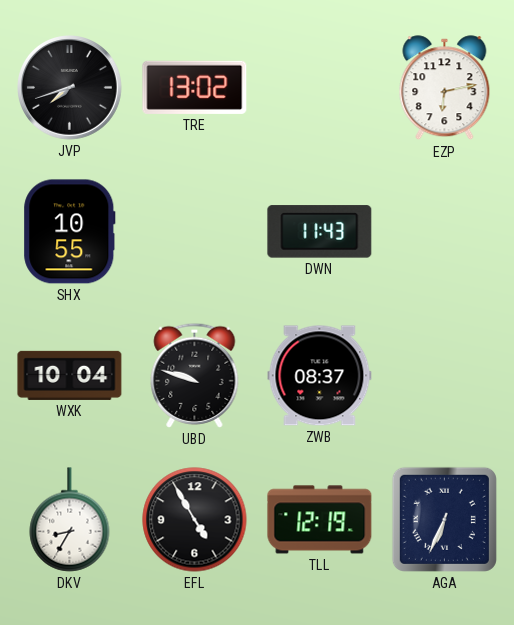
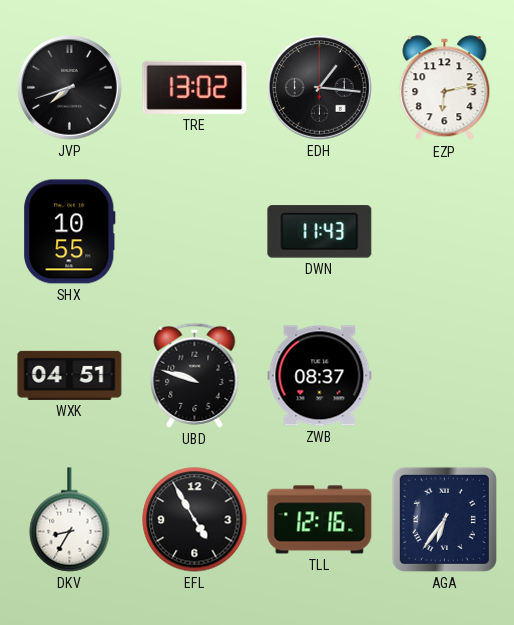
EDH: none -> 1:16
WXK: 10:04 -> 04:51
TLL: 12:19 -> 12:16
AGA: 6:34 -> 6:36
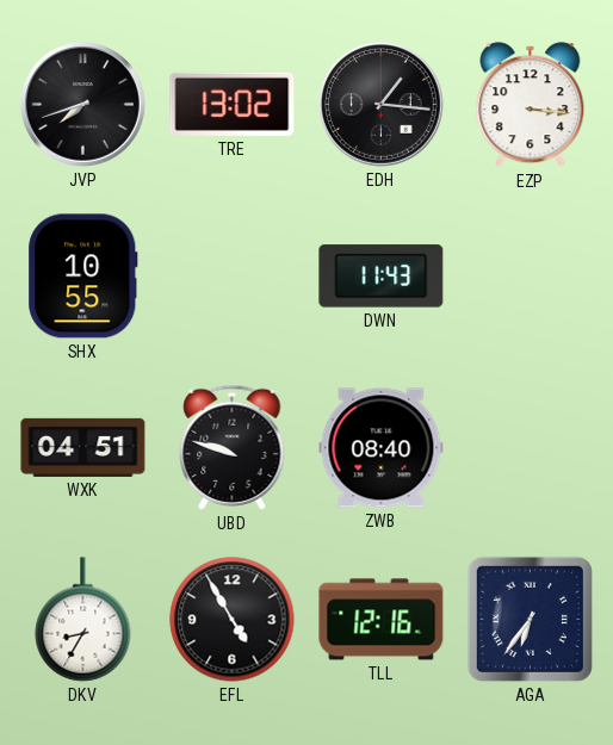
EZP: 6:13 -> 3:16
ZWB: 08:37 -> 08:40
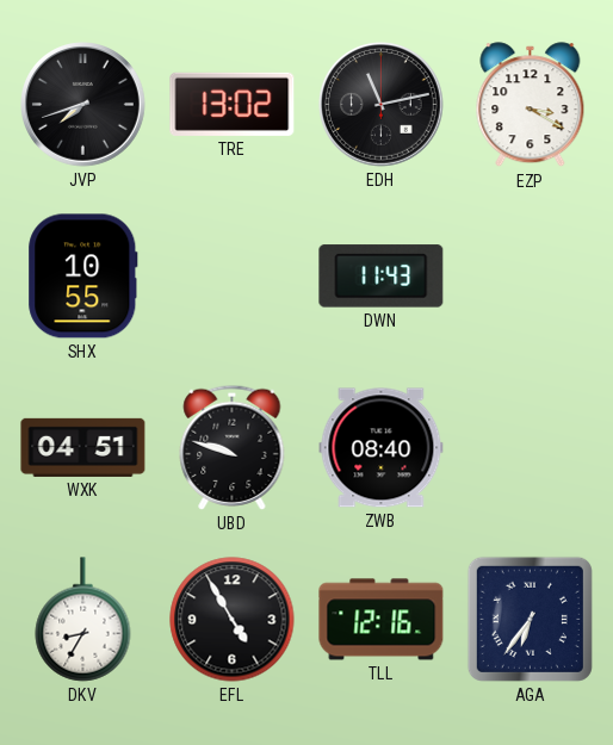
EDH: 1:16 -> 11:13
EZP: 3:16 -> 3:20
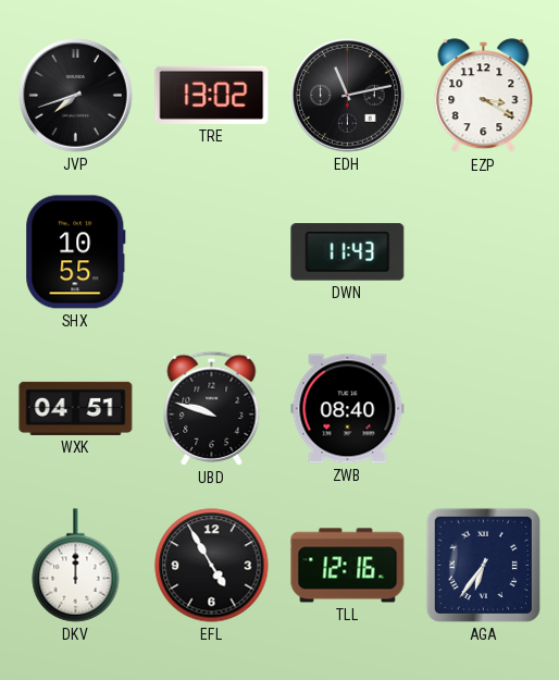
DKV: 8:35 -> 12:00
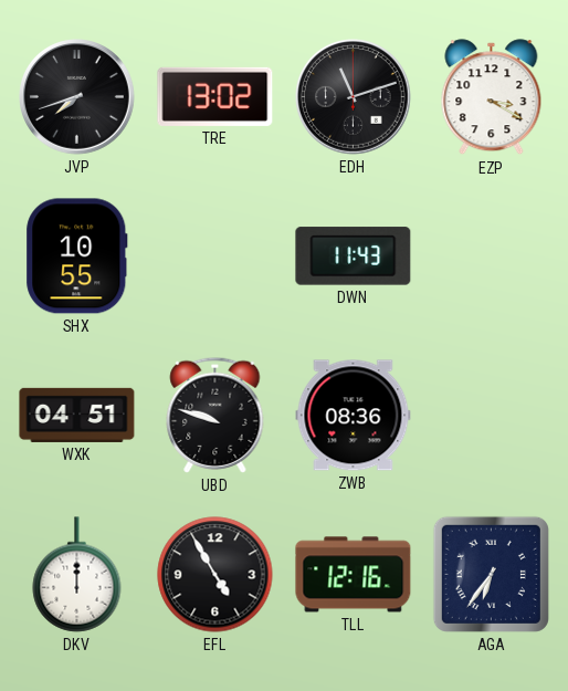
EDH: 11:13 -> 11:12
ZWB: 08:40 -> 08:36
